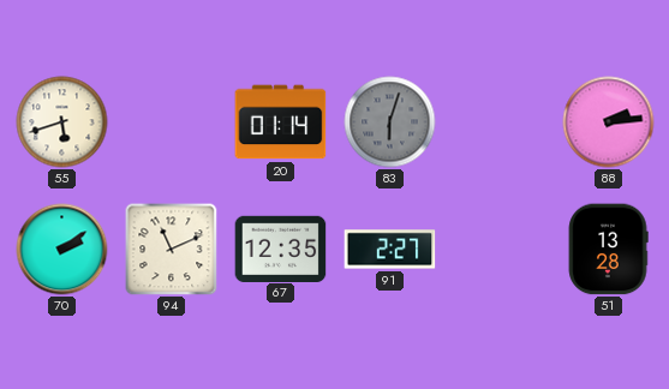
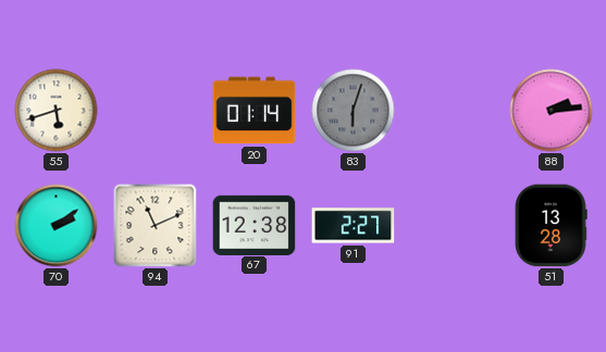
67: 12:35 -> 12:38
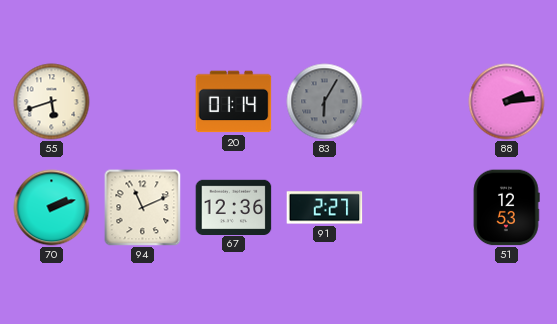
83: 6:03 -> 6:05
70: 2:09 -> 2:12
67: 12:38 -> 12:36
51: 13:28 -> 12:53
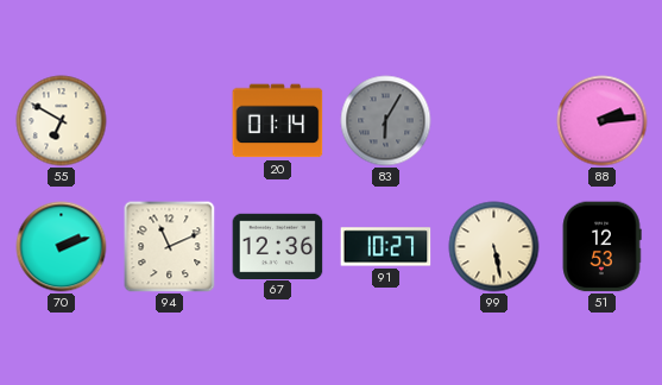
55: 5:42 -> 6:50
91: 2:27 -> 10:27
99: none -> 5:28
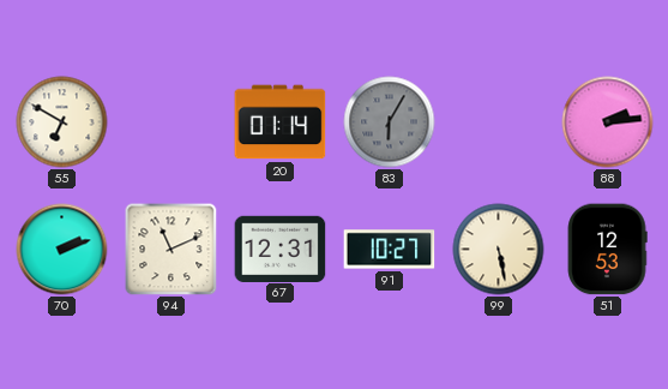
67: 12:36 -> 12:31
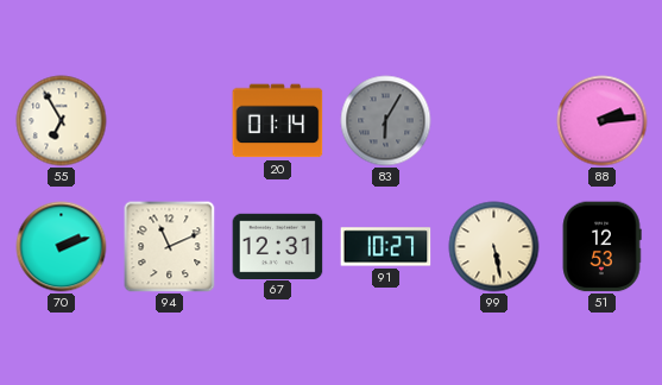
55: 6:50 -> 6:55
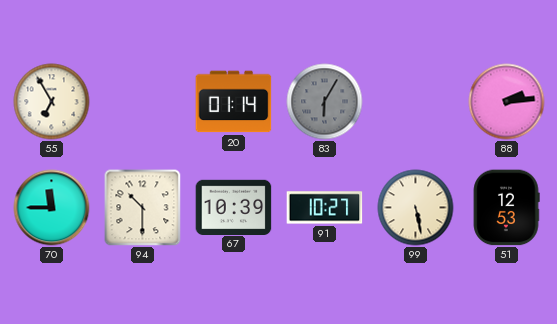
70: 2:12 -> 11:45
94: 11:11 -> 10:30
67: 12:31 -> 10:39
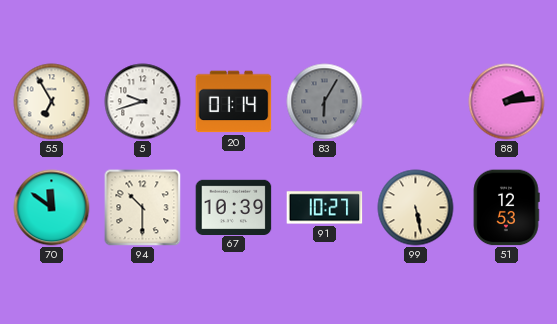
5: none -> 9:42
70: 11:45 -> 11:51
